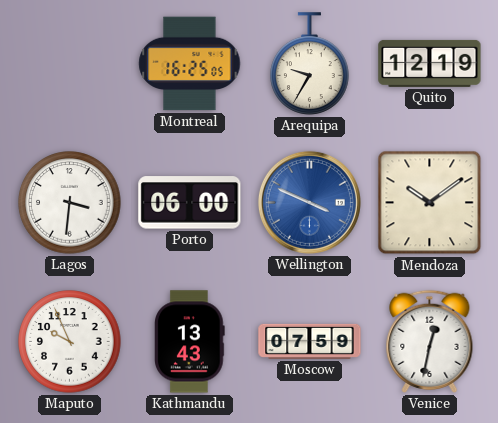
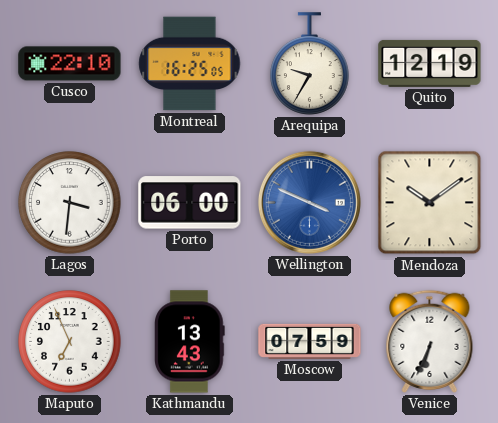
Cusco: none -> 22:10
Maputo: 9:56 -> 6:56
Venice: 12:32 -> 6:34
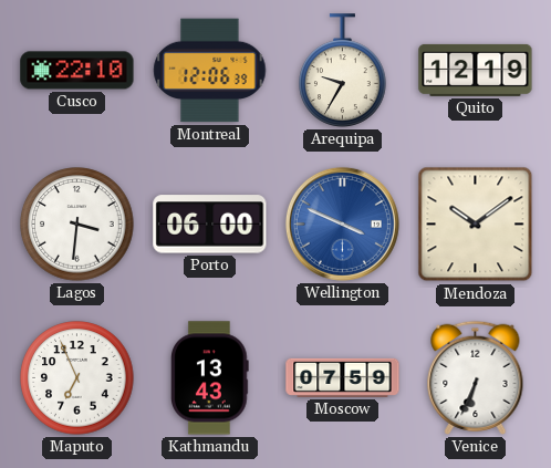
Montreal: 16:25 -> 12:06
